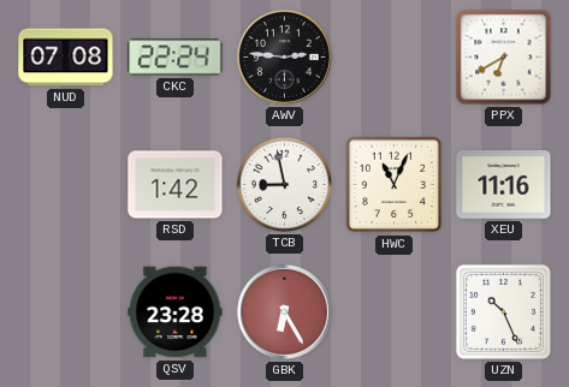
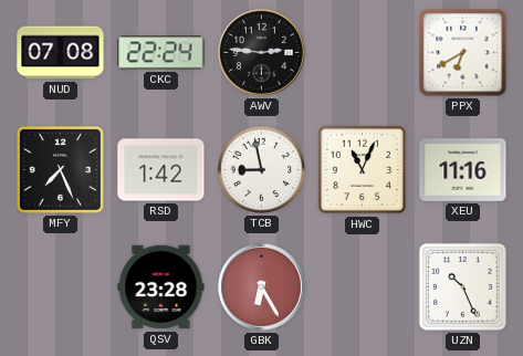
MFY: none -> 7:26
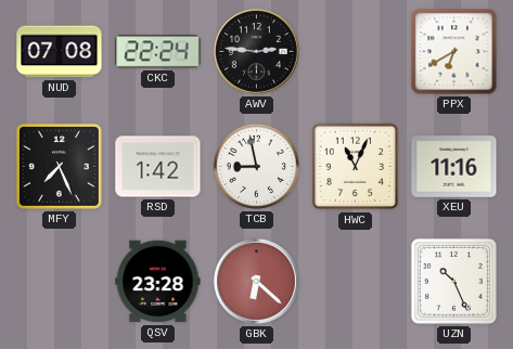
GBK: 6:25 -> 6:22
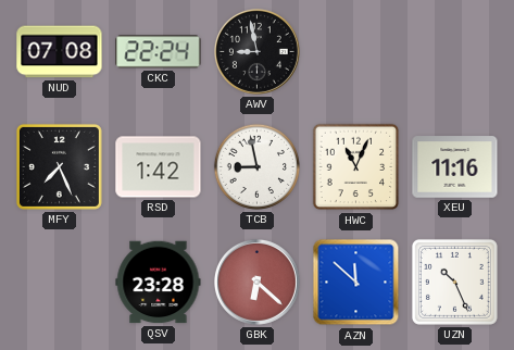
AWV: 2:46 -> 8:58
PPX: 6:40 -> none
AZN: none -> 11:52
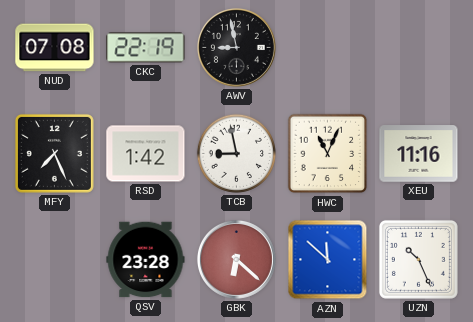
CKC: 22:24 -> 22:19
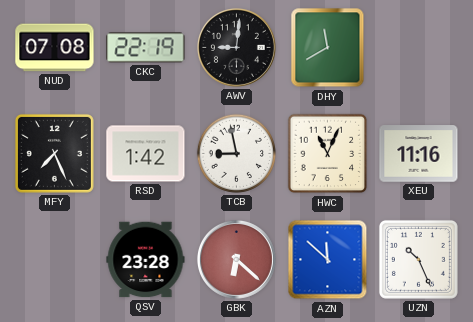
AWV: 8:58 -> 9:01
DHY: none -> 11:40
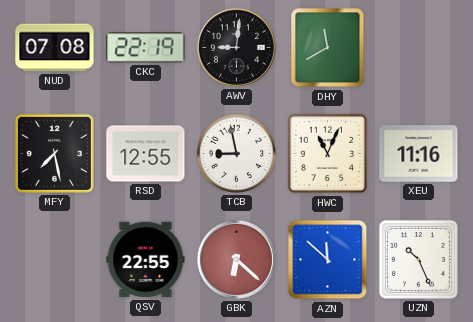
MFY: 7:26 -> 7:28
RSD: 1:42 -> 12:55
QSV: 23:28 -> 22:55
